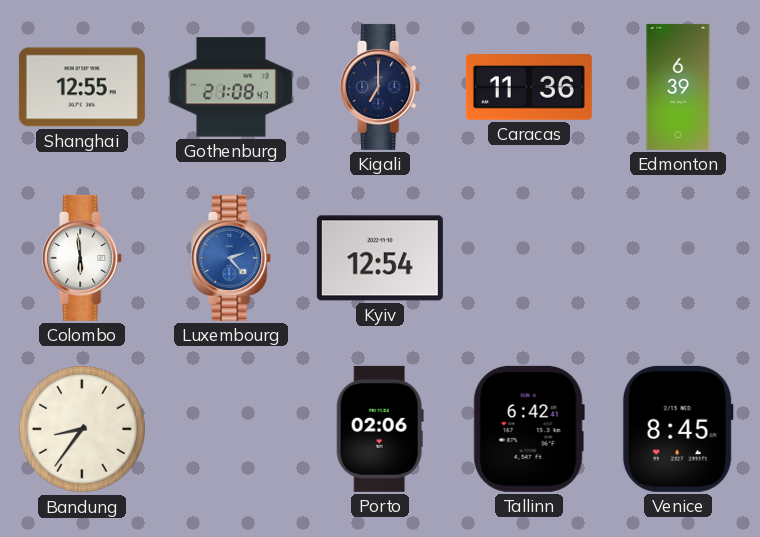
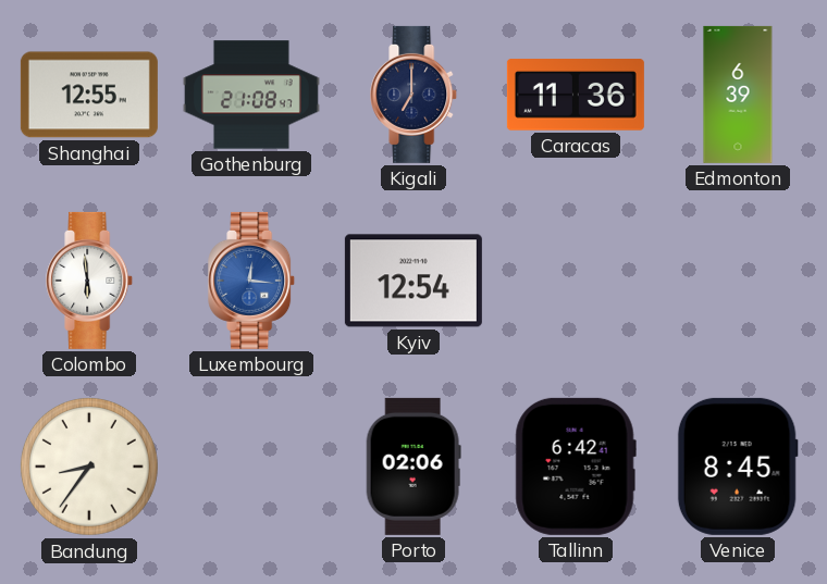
Luxembourg: 2:23 -> 12:16
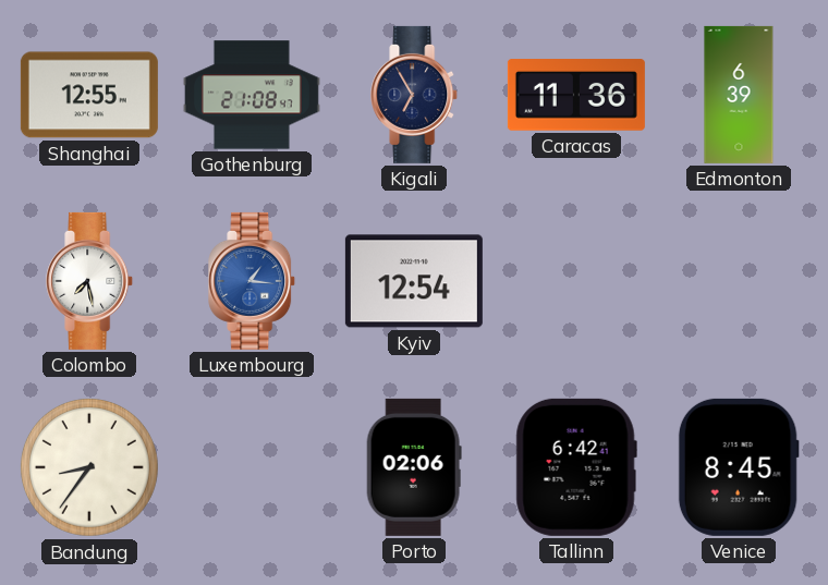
Kigali: 7:00 -> 6:55
Colombo: 5:59 -> 7:28
Luxembourg: 12:16 -> 1:16
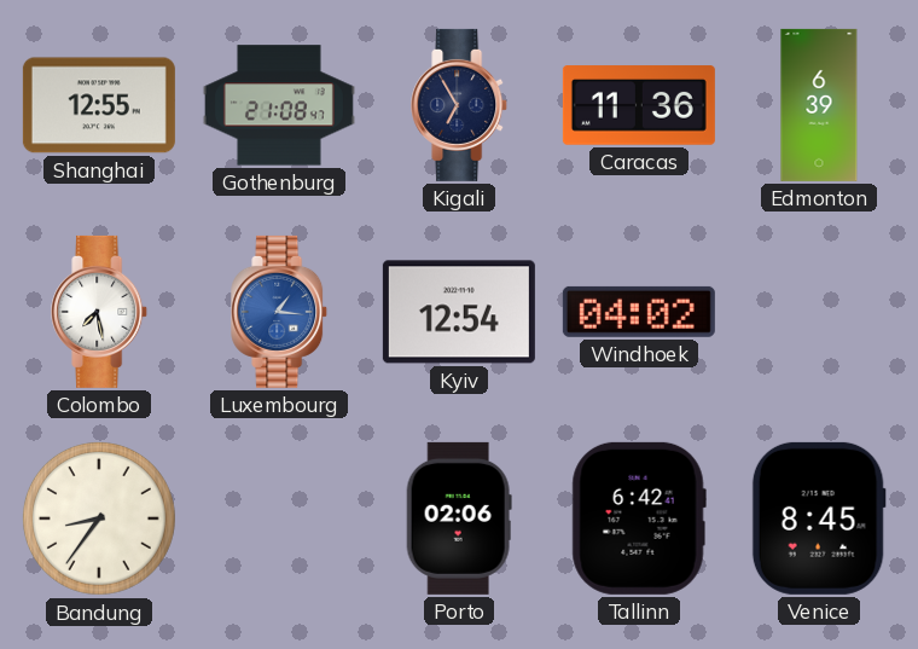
Windhoek: none -> 04:02
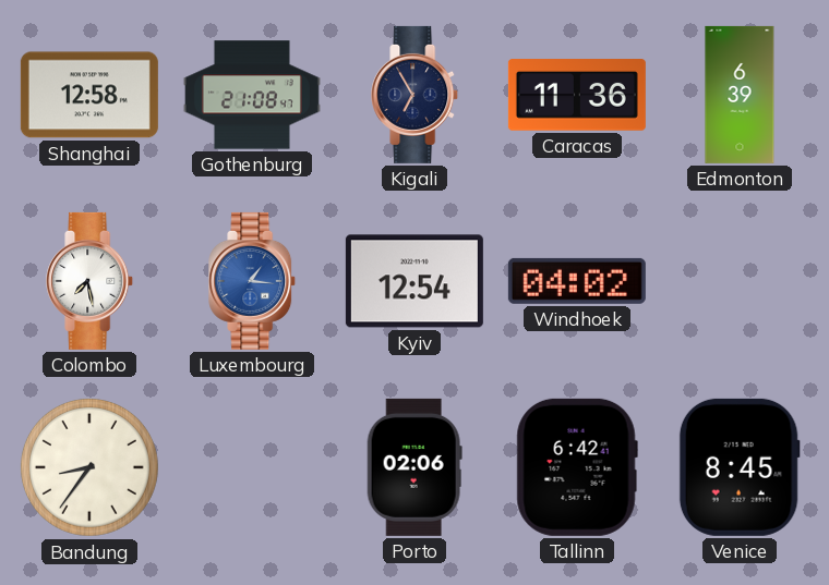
Shanghai: 12:55 -> 12:58
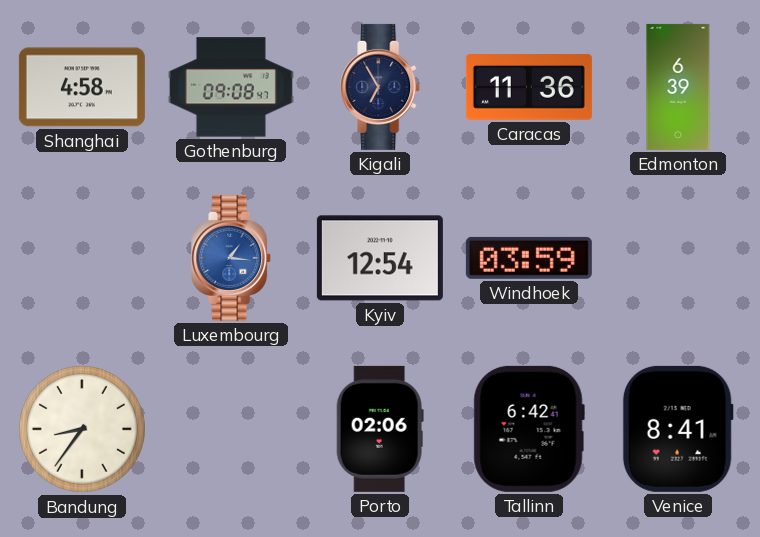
Shanghai: 12:58 -> 4:58
Gothenburg: 21:08 -> 09:08
Colombo: 7:28 -> none
Windhoek: 04:02 -> 03:59
Venice: 8:45 -> 8:41
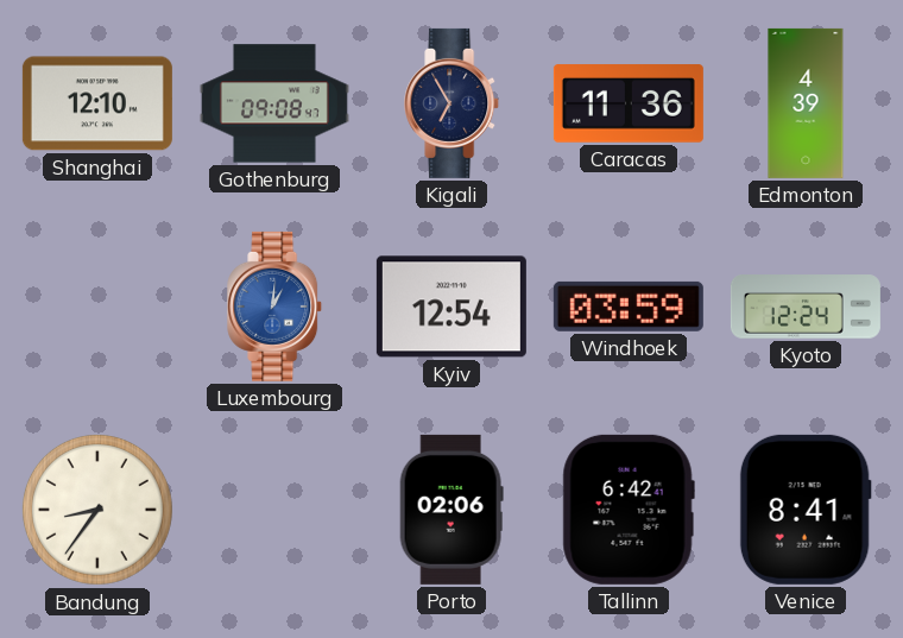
Shanghai: 4:58 -> 12:10
Edmonton: 6:39 -> 4:39
Luxembourg: 1:16 -> 1:01
Kyoto: none -> 12:24
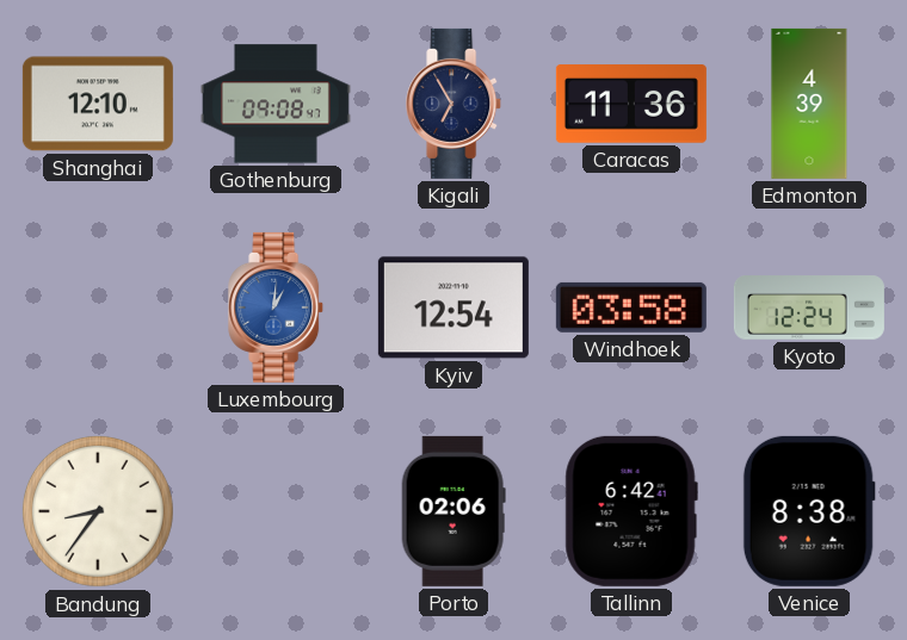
Windhoek: 03:59 -> 03:58
Venice: 8:41 -> 8:38
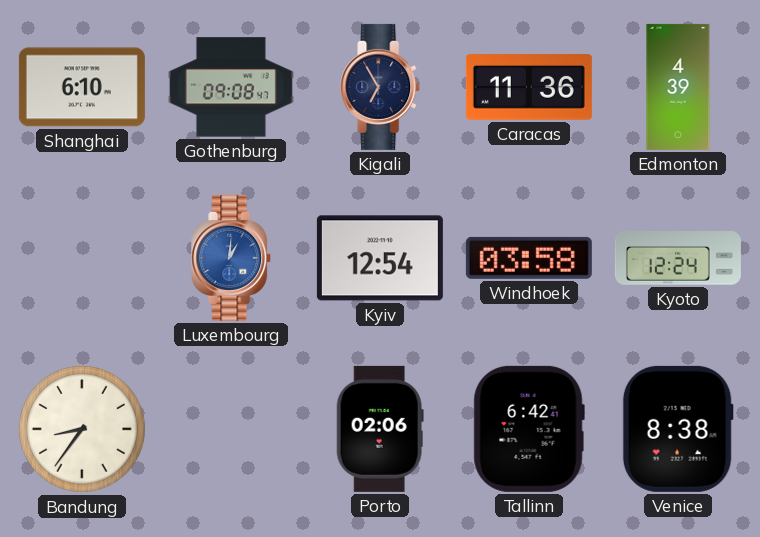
Shanghai: 12:10 -> 6:10
